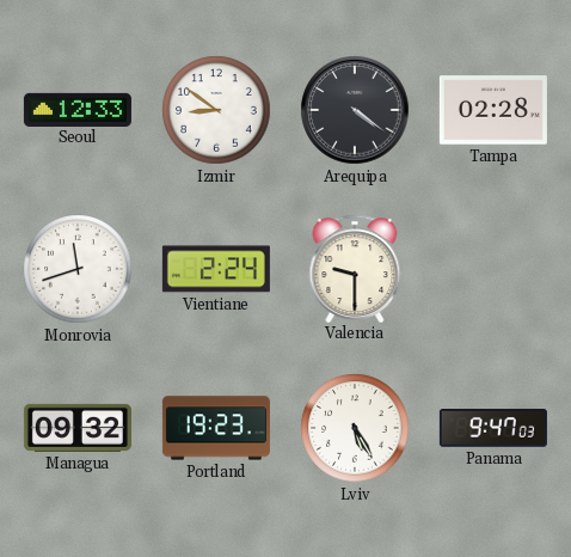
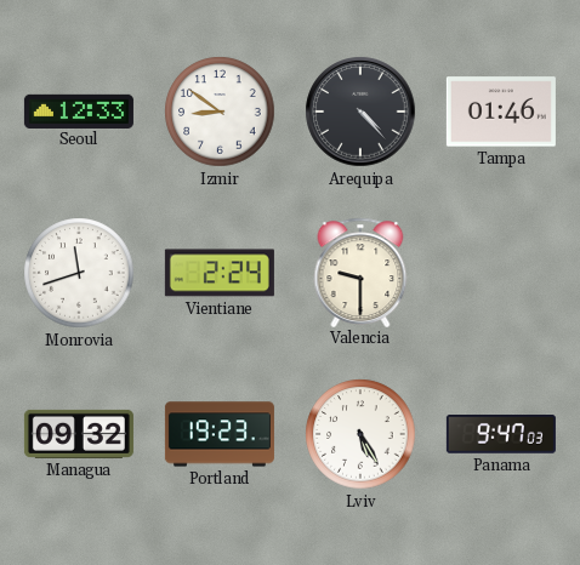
Arequipa: 4:21 -> 4:23
Tampa: 02:28 -> 01:46
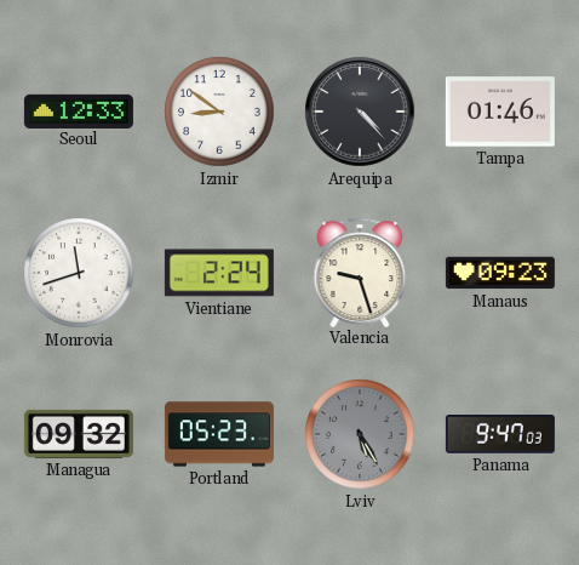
Valencia: 9:30 -> 9:27
Manaus: none -> 09:23
Portland: 19:23 -> 05:23
Lviv dial: white -> grey
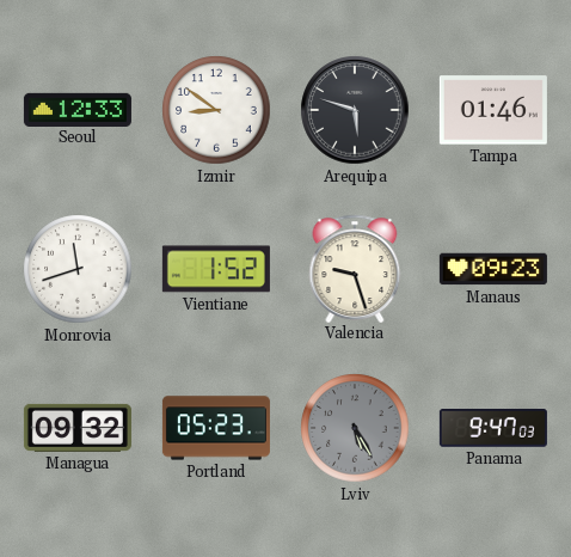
Arequipa: 4:23 -> 5:48
Vientiane: 2:24 -> 1:52
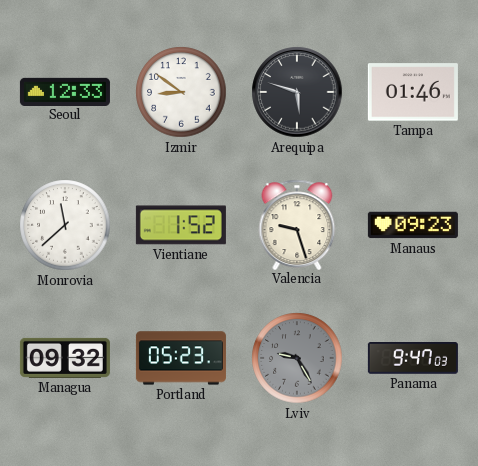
Monrovia: 11:42 -> 11:38
Lviv: 5:25 -> 9:25
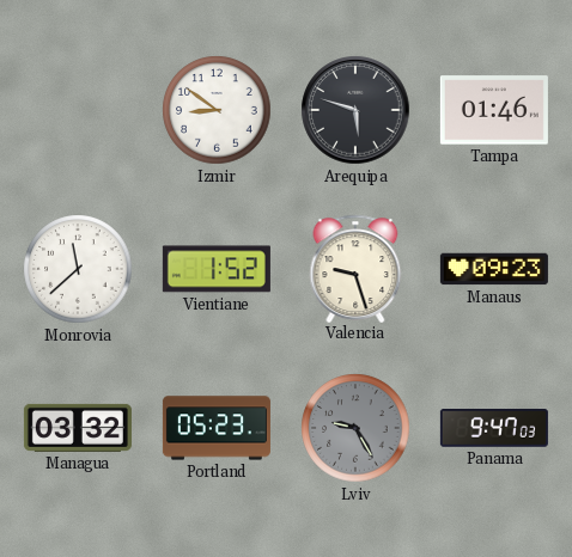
Seoul: 12:33 -> none
Managua: 09:32 -> 03:32
